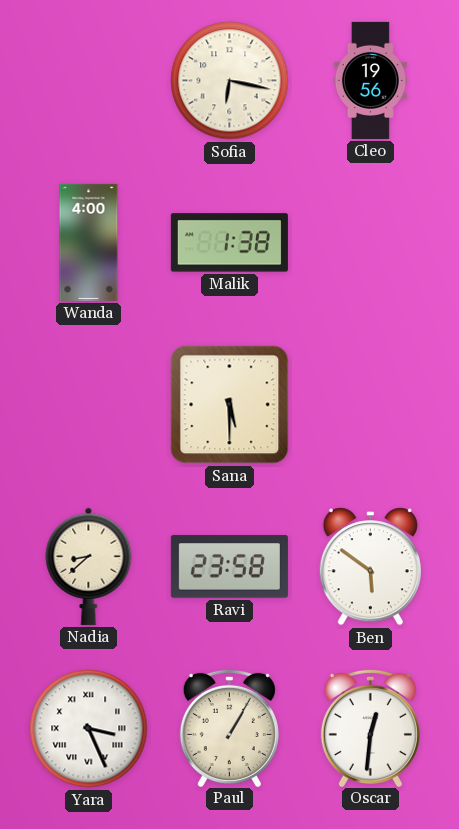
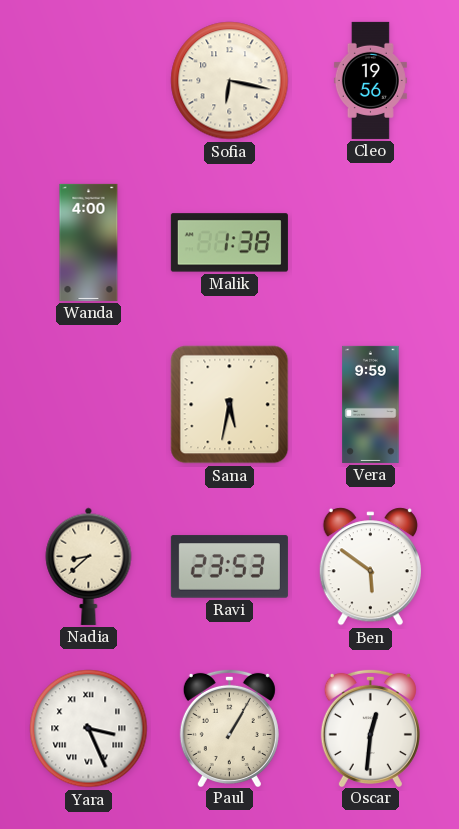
Sana: 5:30 -> 5:32
Vera: none -> 9:59
Ravi: 23:58 -> 23:53
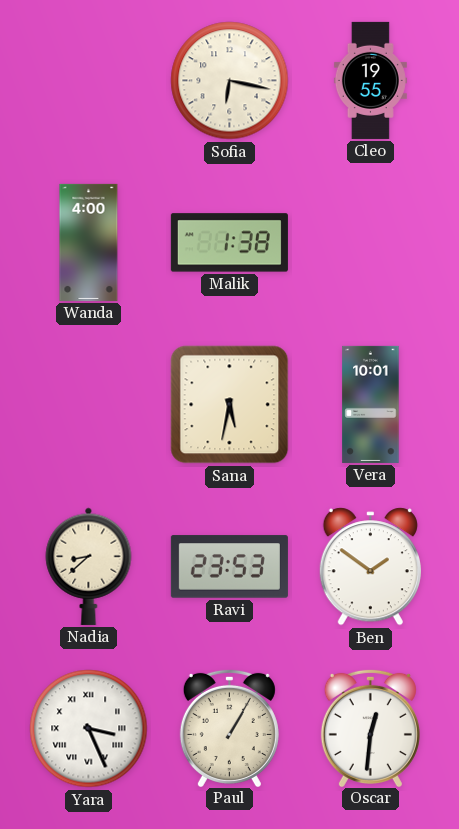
Cleo: 19:56 -> 19:55
Vera: 9:59 -> 10:01
Ben: 5:51 -> 1:51
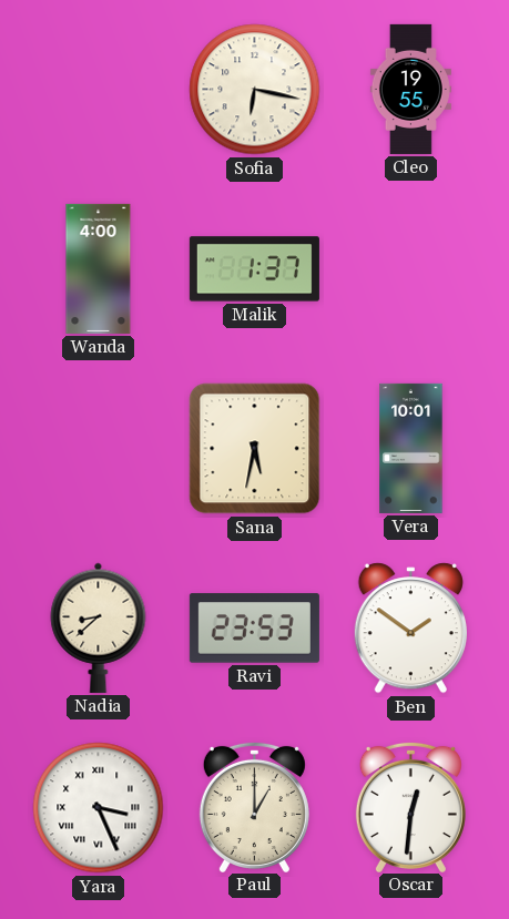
Malik: 1:38 -> 1:37
Paul: 1:05 -> 1:00
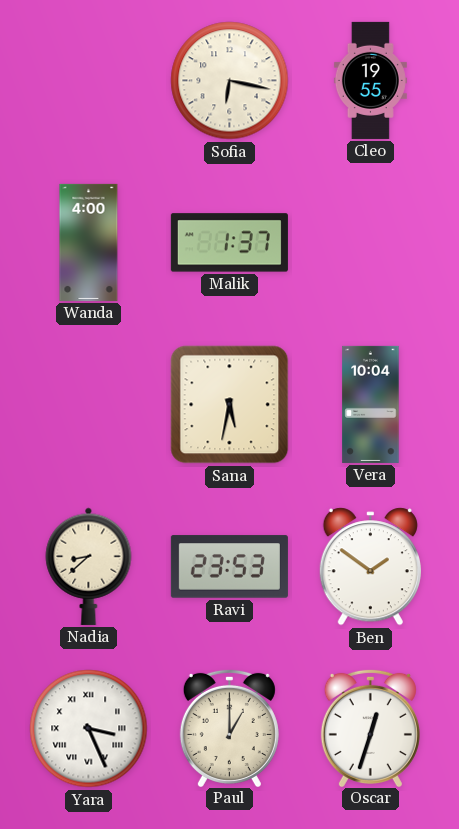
Vera: 10:01 -> 10:04
Oscar: 12:31 -> 12:33
